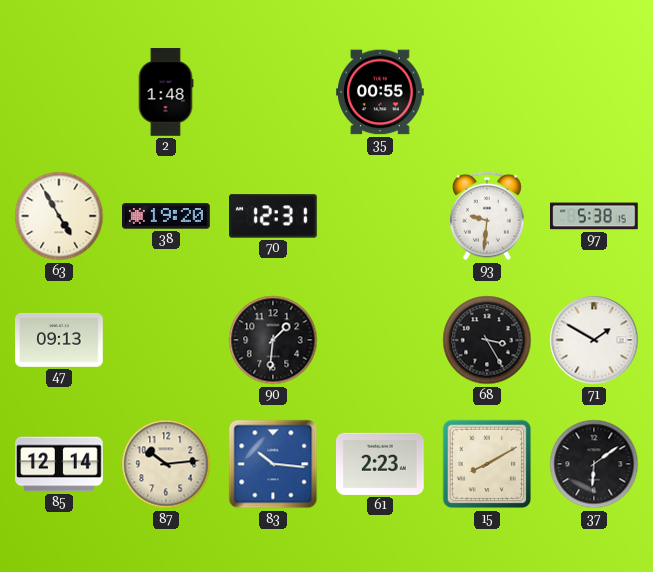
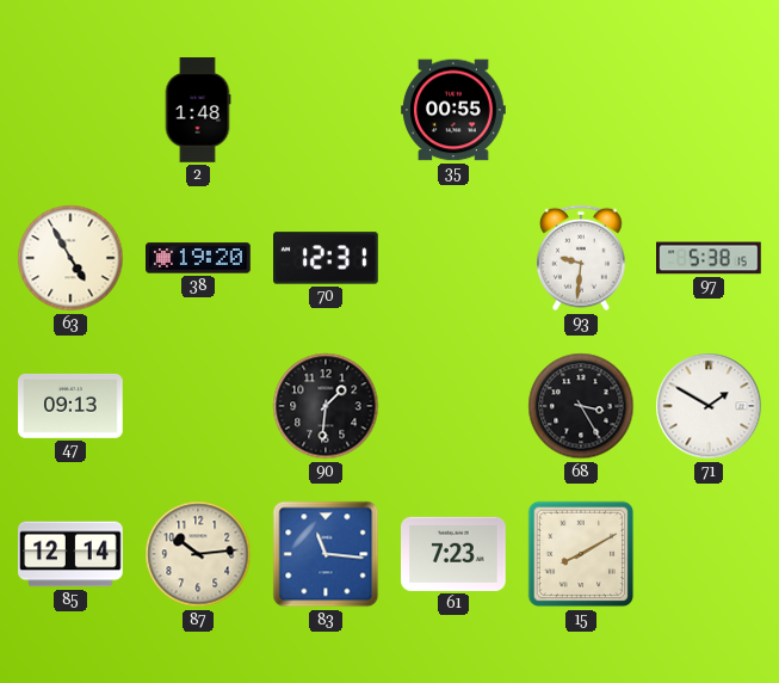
83: 10:16 -> 11:16
61: 2:23 -> 7:23
37: 6:09 -> none
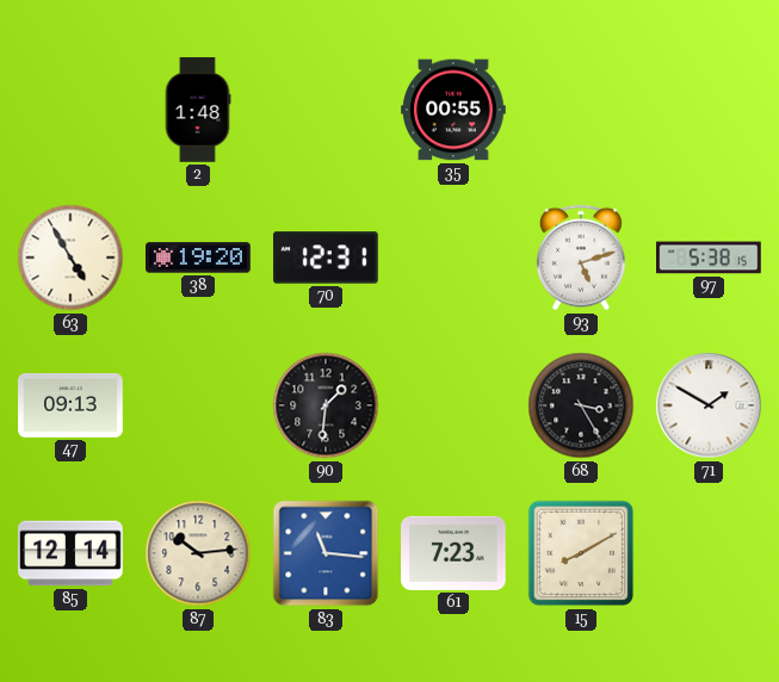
93: 9:31 -> 5:12
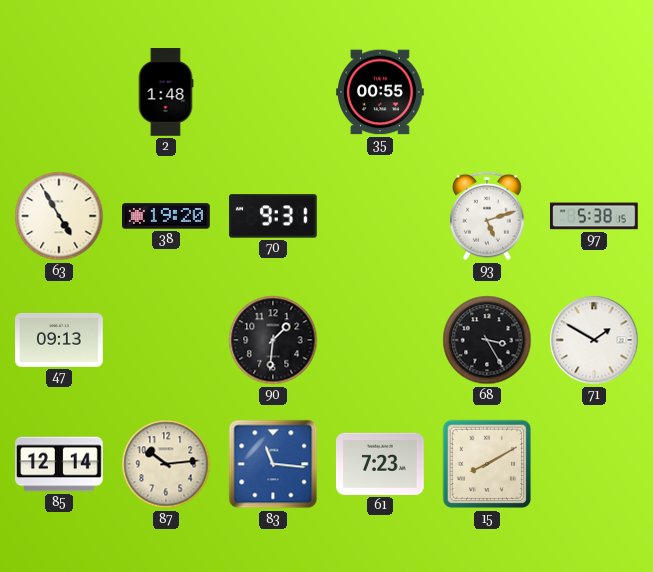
70: 12:31 -> 9:31
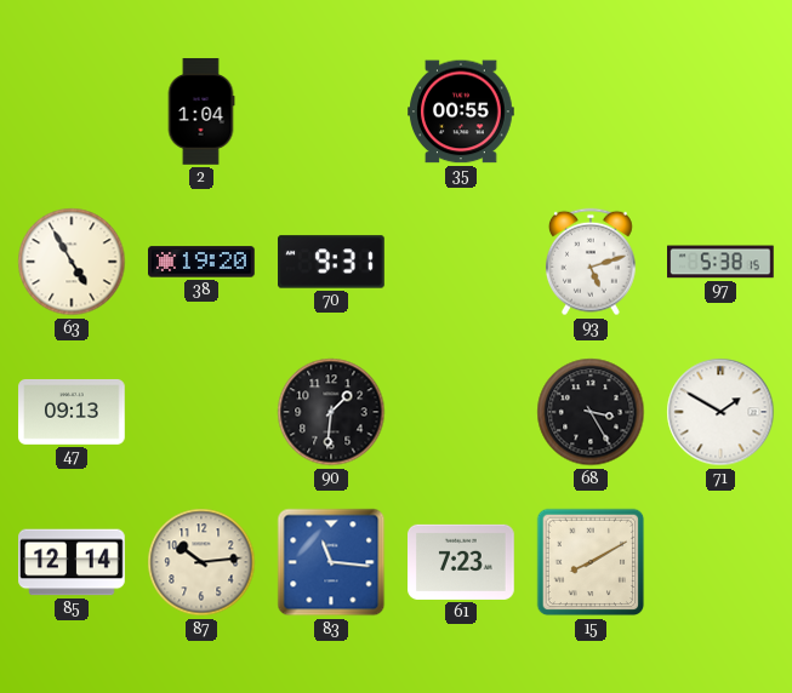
2: 1:48 -> 1:04
